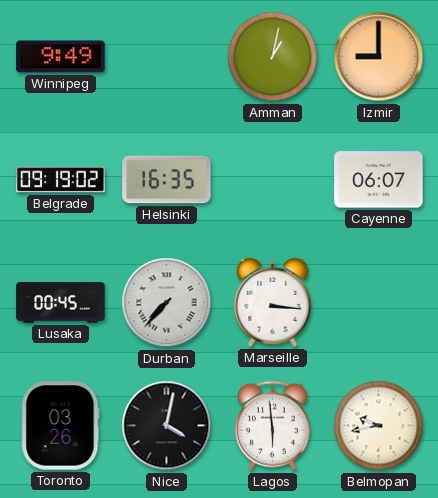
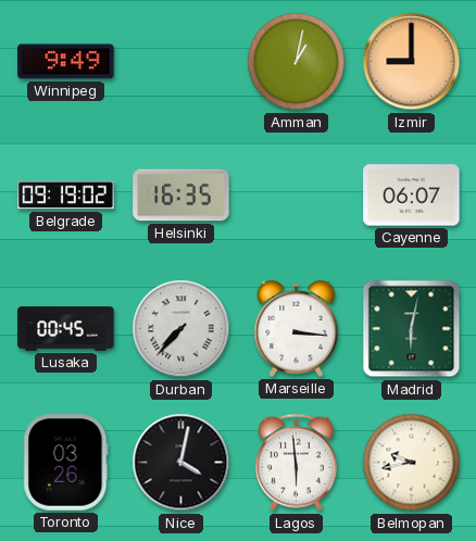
Madrid: none -> 6:02
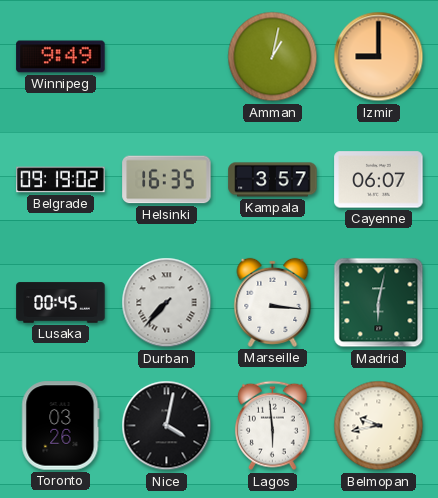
Kampala: none -> 3:57
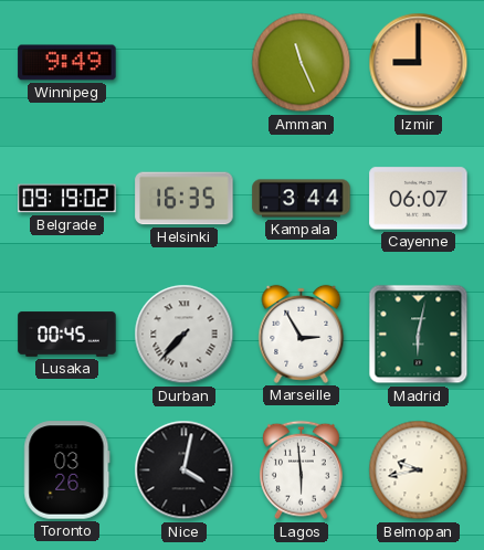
Amman: 1:02 -> 11:26
Kampala: 3:57 -> 3:44
Marseille: 3:16 -> 2:55
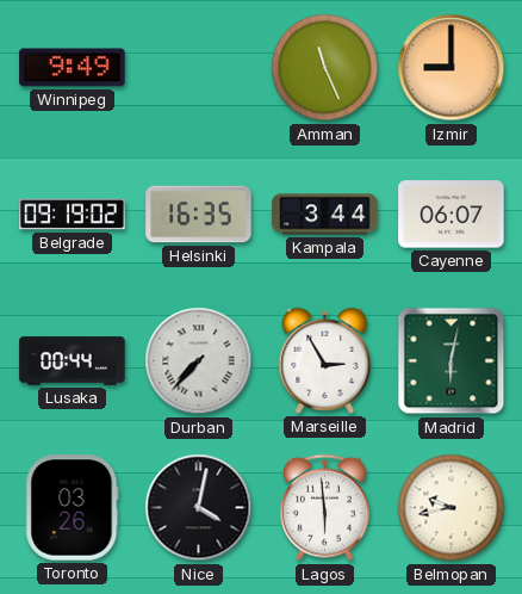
Lusaka: 00:45 -> 00:44
